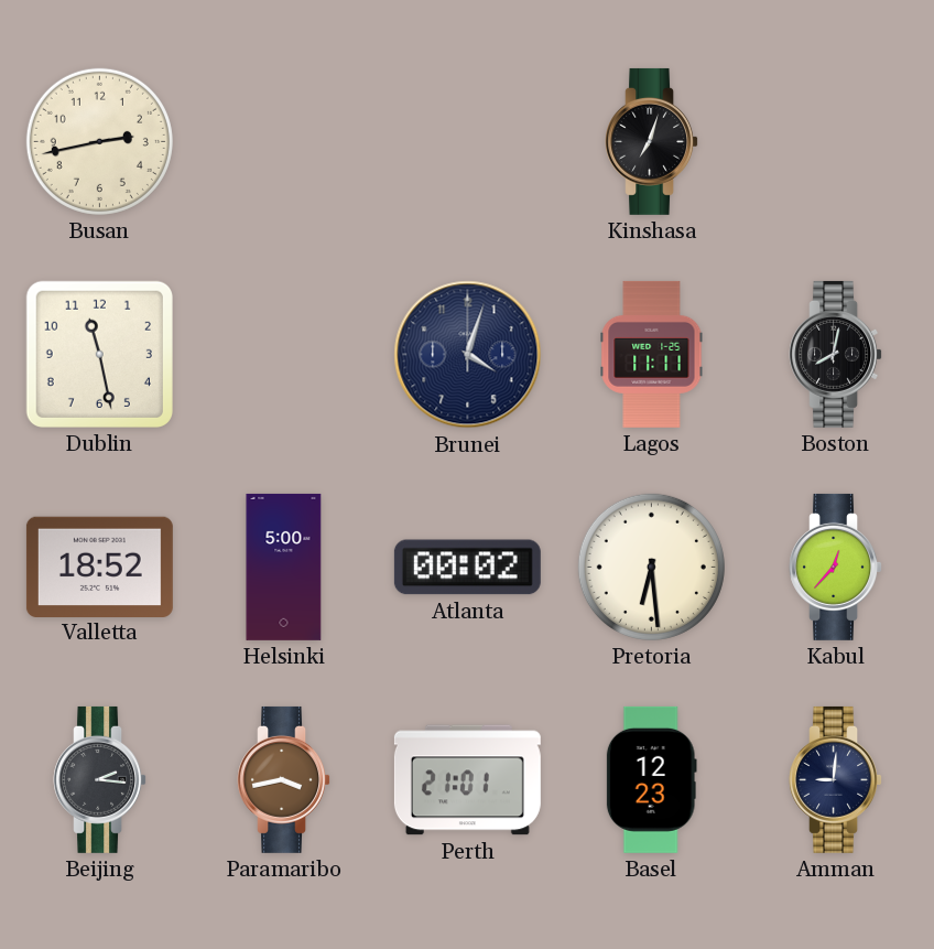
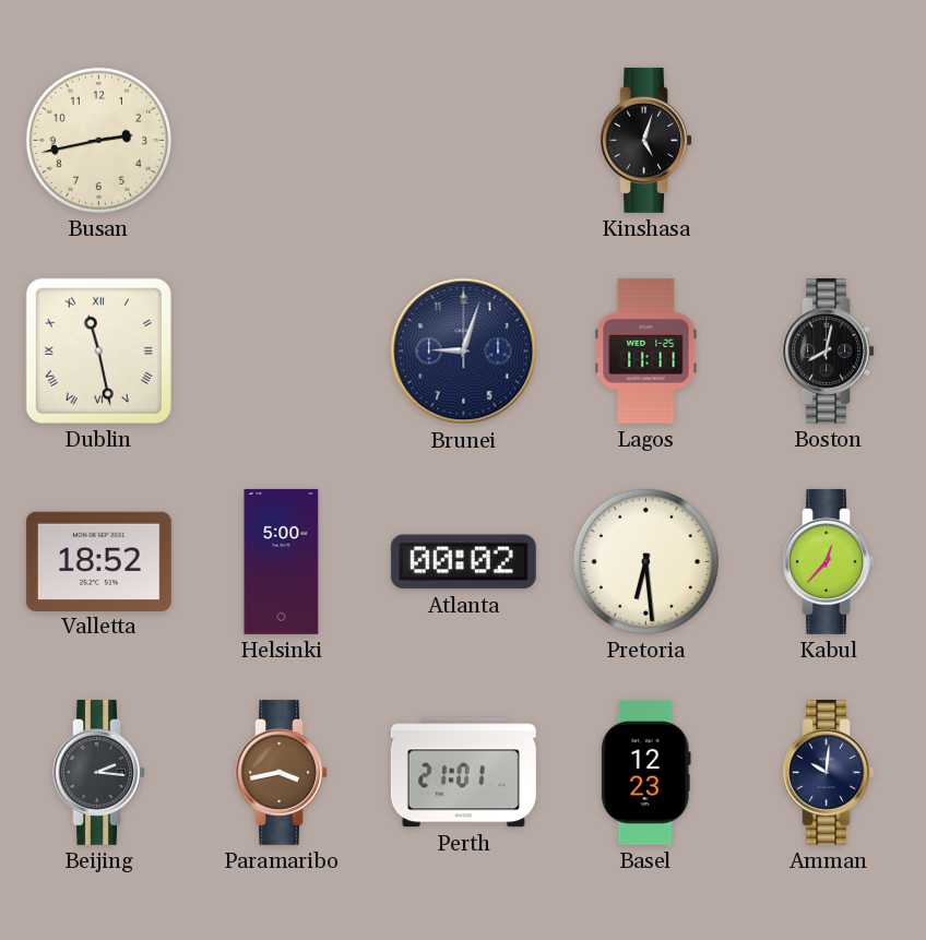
Kinshasa: 7:03 -> 5:03
Dublin numerals: Arabic -> Roman
Brunei: 4:03 -> 9:03
Amman: 9:01 -> 10:01
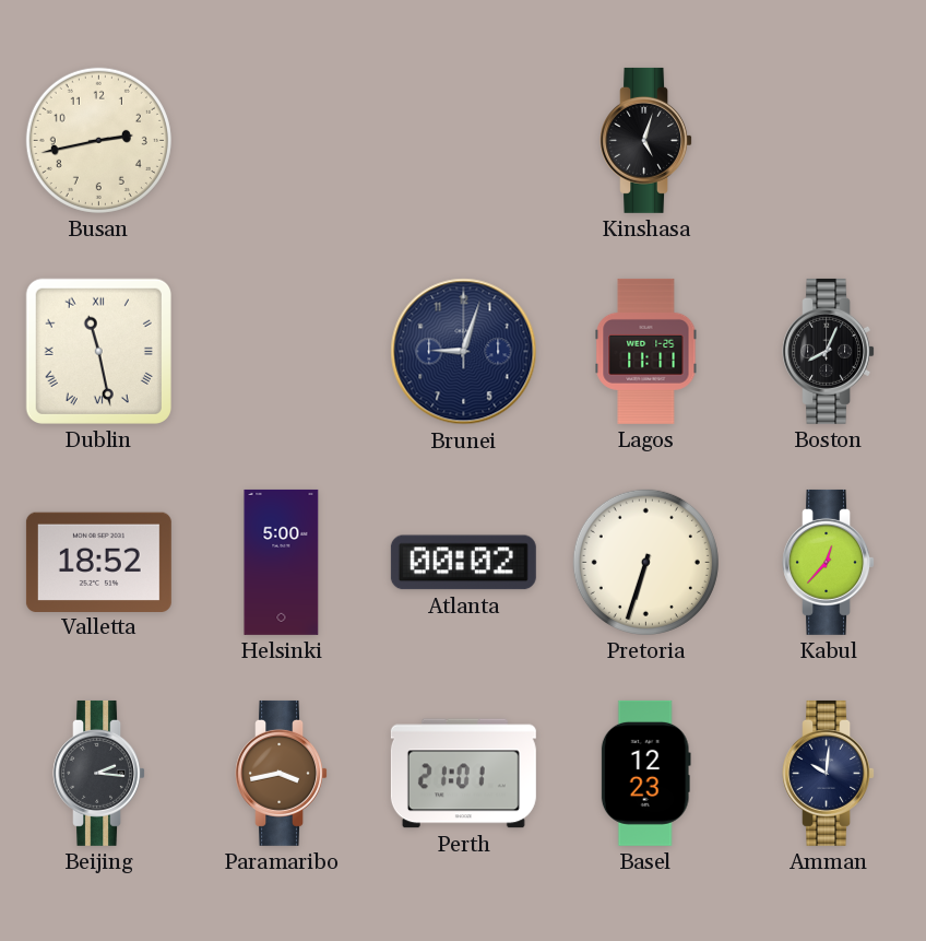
Boston: 8:02 -> 8:04
Pretoria: 6:29 -> 6:33
